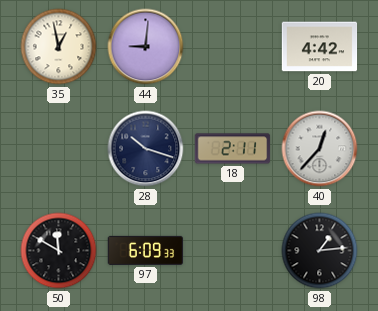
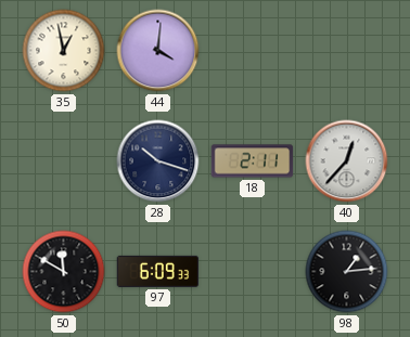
44: 9:01 -> 4:01
20: 4:42 -> none
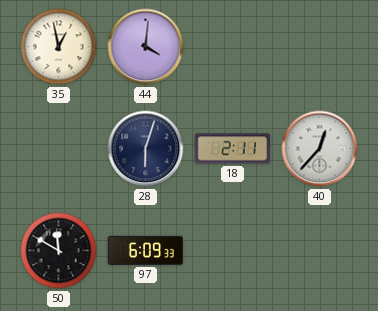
28: 10:18 -> 6:03
98: 1:14 -> none
